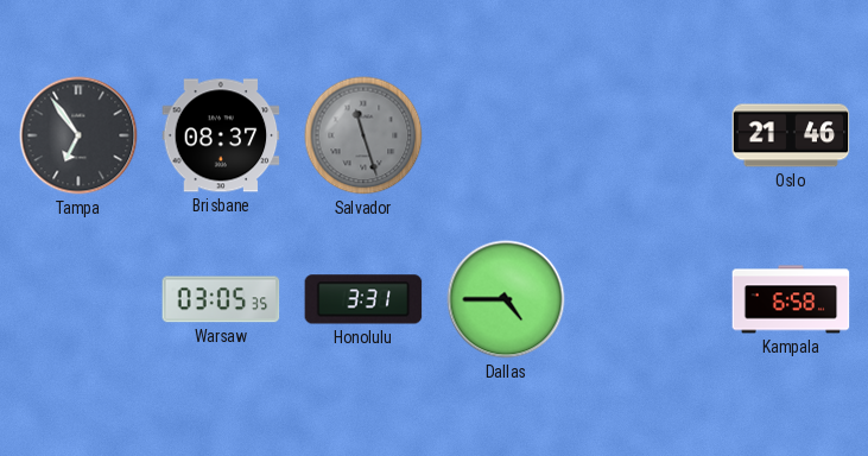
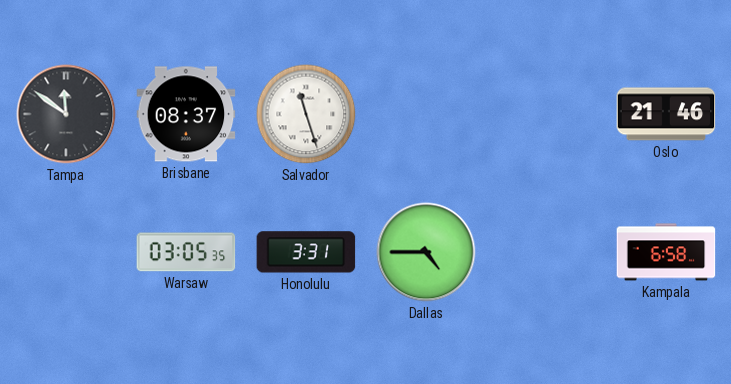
Tampa: 6:54 -> 11:51
Salvador dial: grey -> white
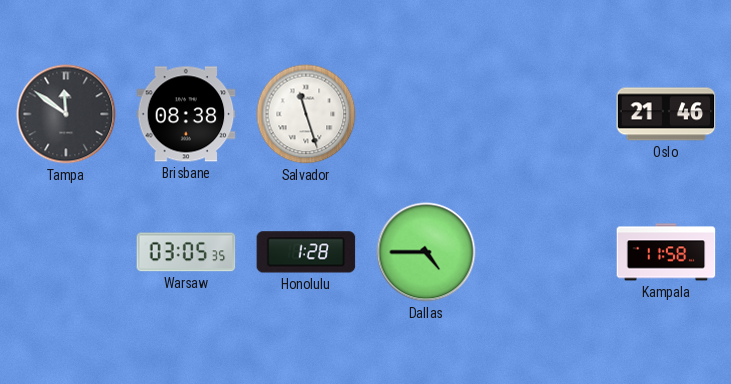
Brisbane: 08:37 -> 08:38
Honolulu: 3:31 -> 1:28
Kampala: 6:58 -> 11:58
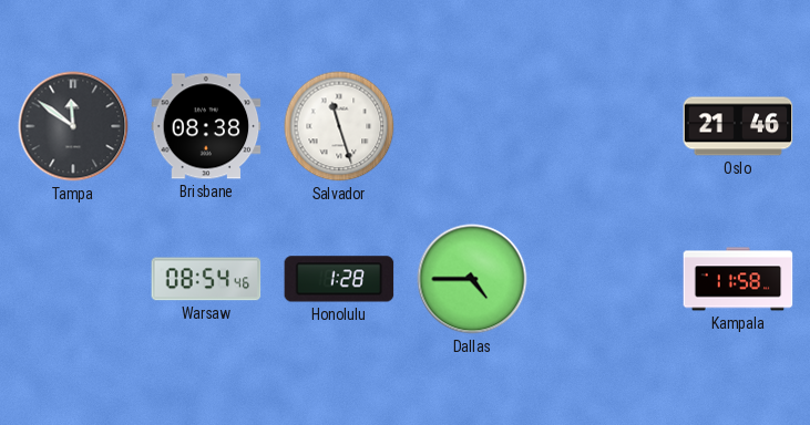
Warsaw: 03:05 -> 08:54
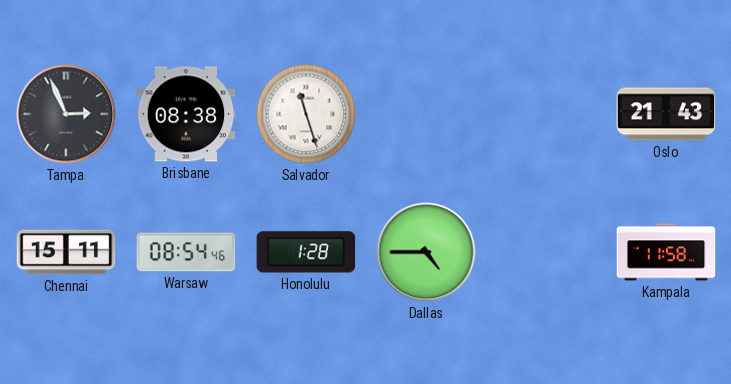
Tampa: 11:51 -> 2:56
Oslo: 21:46 -> 21:43
Chennai: none -> 15:11
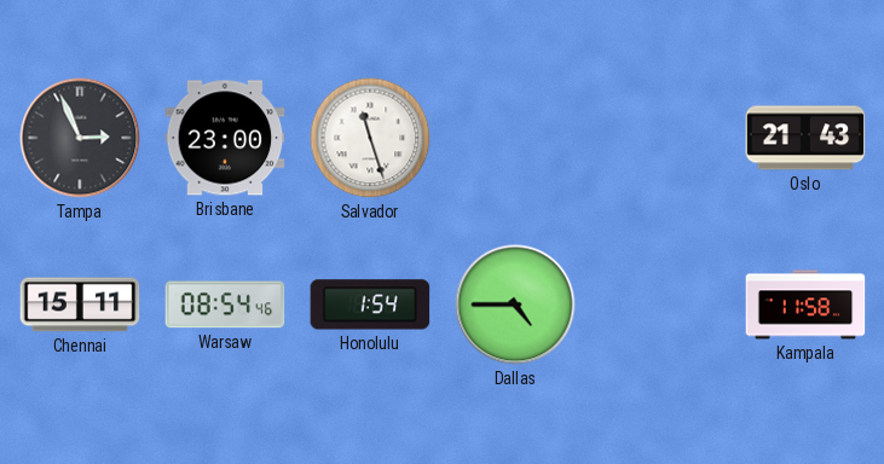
Brisbane: 08:38 -> 23:00
Honolulu: 1:28 -> 1:54
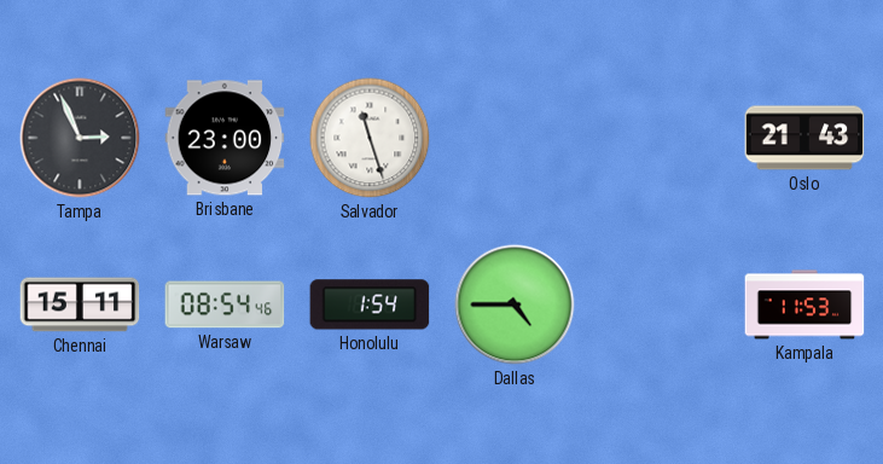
Kampala: 11:58 -> 11:53
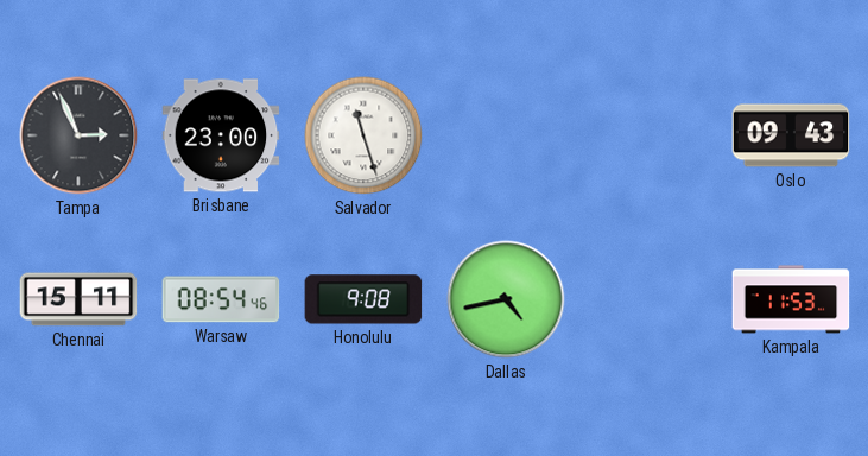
Oslo: 21:43 -> 09:43
Honolulu: 1:54 -> 9:08
Dallas: 4:45 -> 4:43
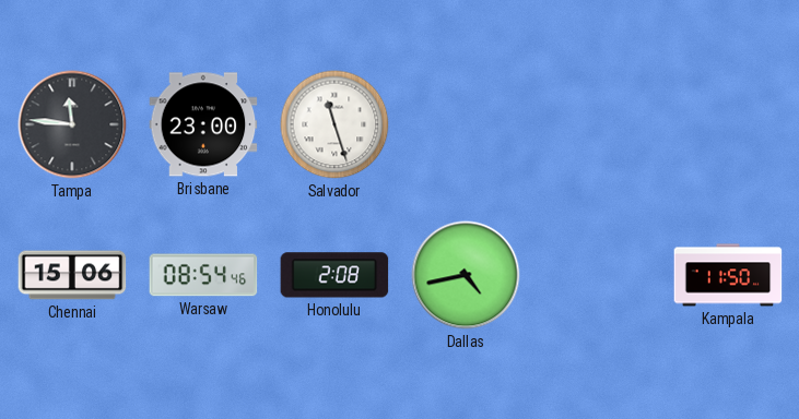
Tampa: 2:56 -> 11:46
Oslo: 09:43 -> none
Chennai: 15:11 -> 15:06
Honolulu: 9:08 -> 2:08
Kampala: 11:53 -> 11:50
